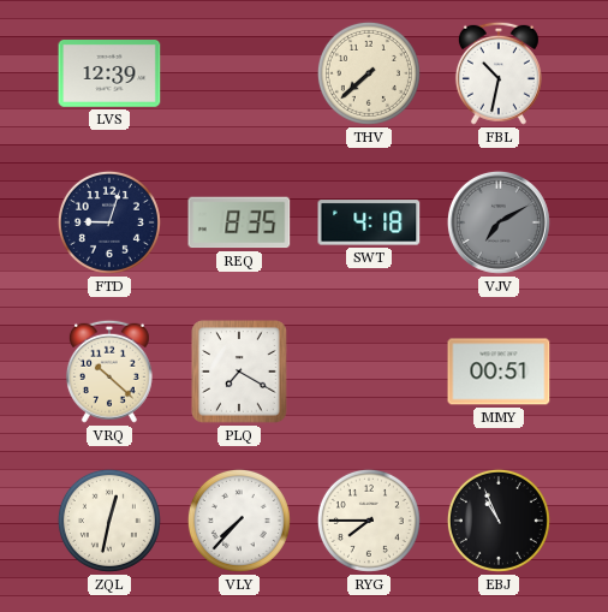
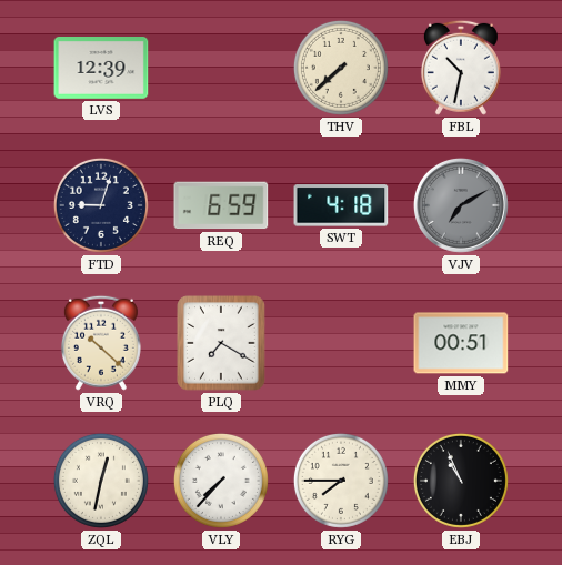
REQ: 8:35 -> 6:59
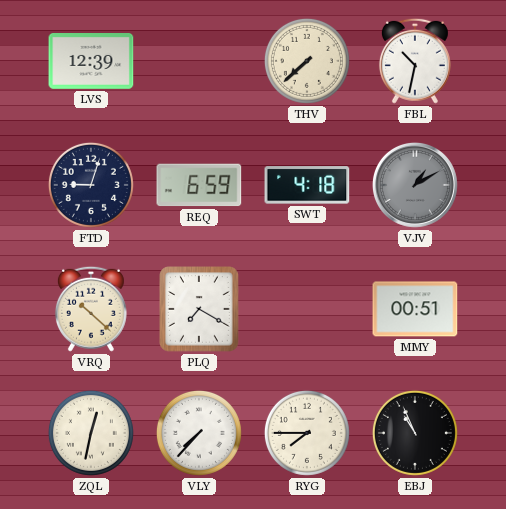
VJV: 7:10 -> 1:10
